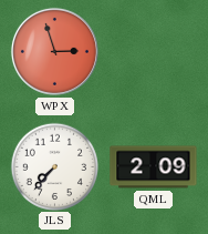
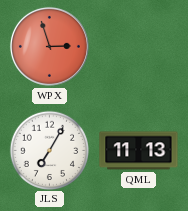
JLS: 7:37 -> 7:05
QML: 2:09 -> 11:13
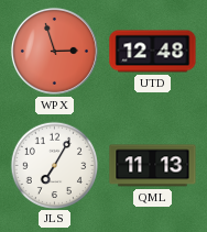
UTD: none -> 12:48
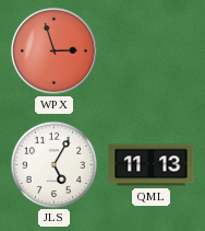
UTD: 12:48 -> none
JLS: 7:05 -> 5:05
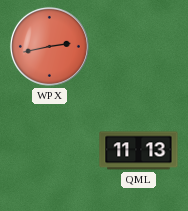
WPX: 2:57 -> 2:43
JLS: 5:05 -> none
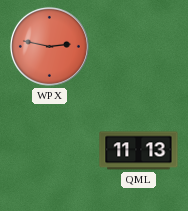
WPX: 2:43 -> 2:47
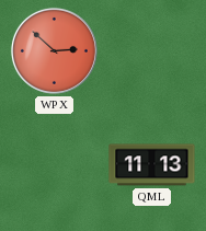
WPX: 2:47 -> 2:52
